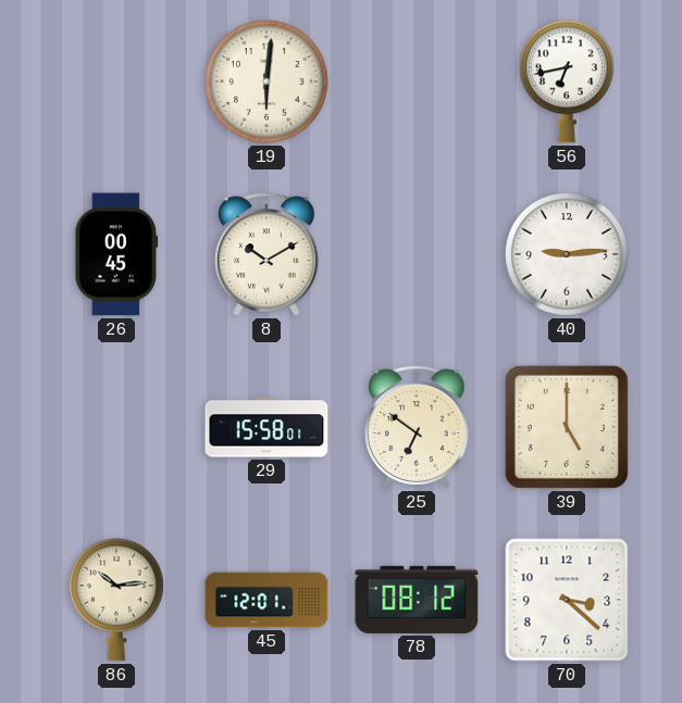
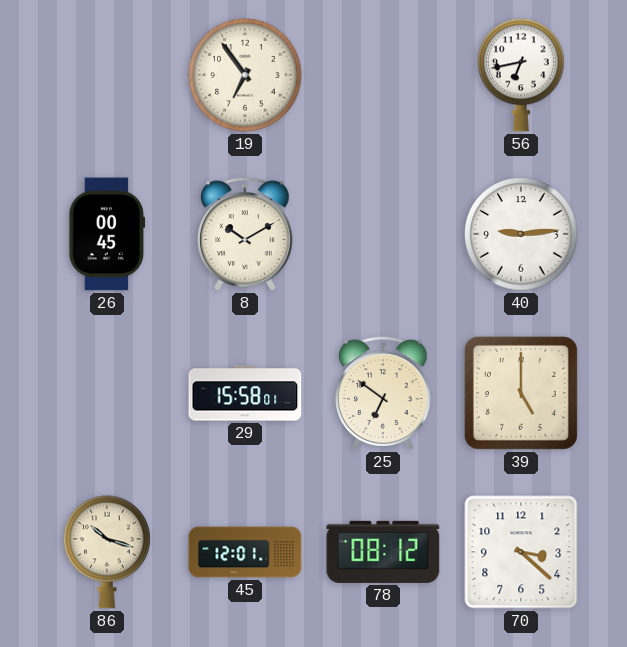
19: 6:01 -> 6:54
86: 10:14 -> 10:18
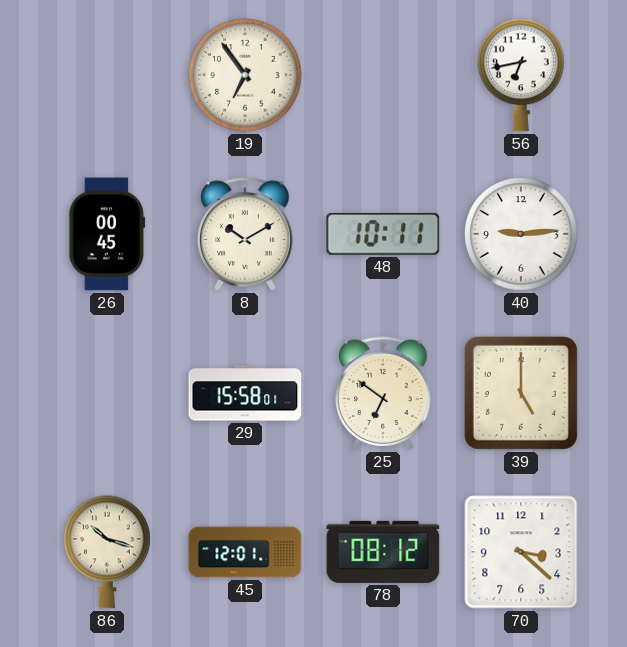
48: none -> 10:11
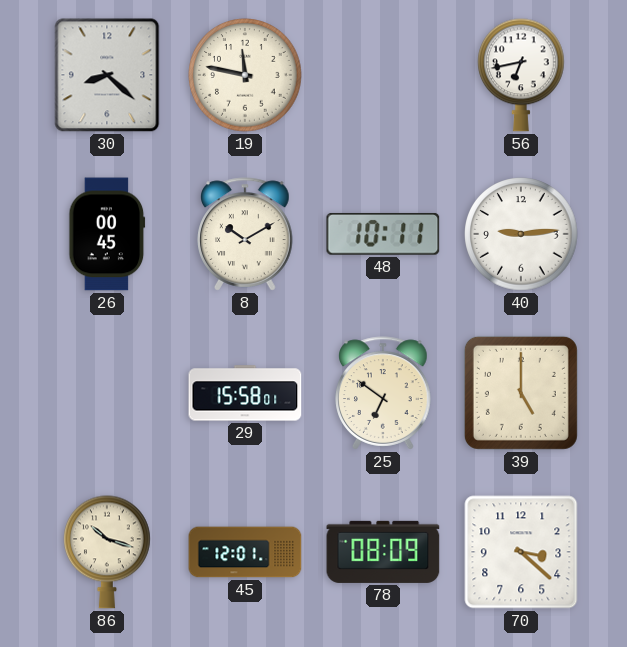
30: none -> 8:22
19: 6:54 -> 11:47
78: 08:12 -> 08:09
